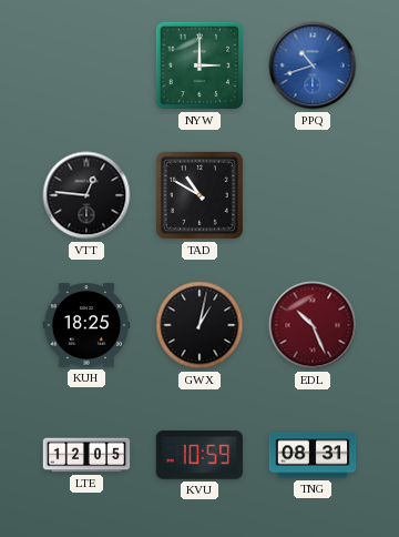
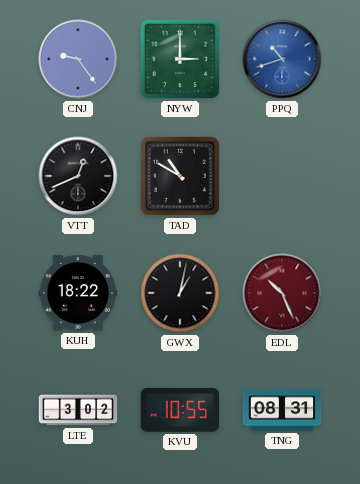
CNJ: none -> 9:24
VTT: 12:46 -> 12:41
KUH: 18:25 -> 18:22
LTE: 12:05 -> 3:02
KVU: 10:59 -> 10:55
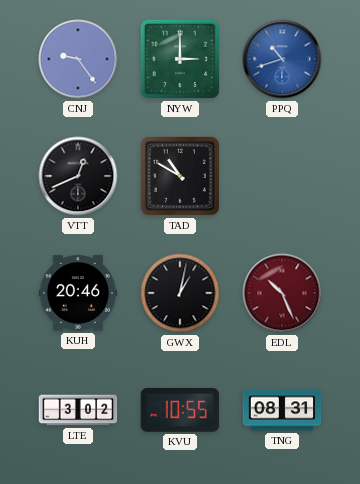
KUH: 18:22 -> 20:46
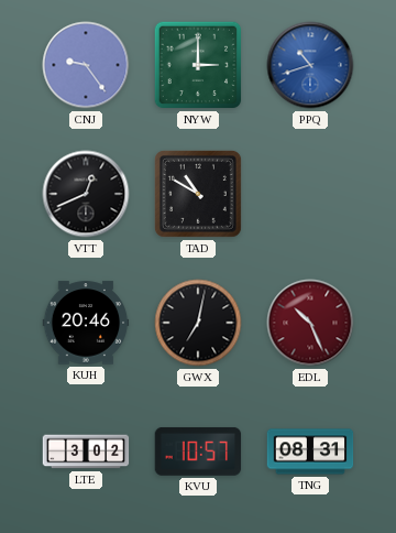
GWX: 1:02 -> 7:02
KVU: 10:55 -> 10:57
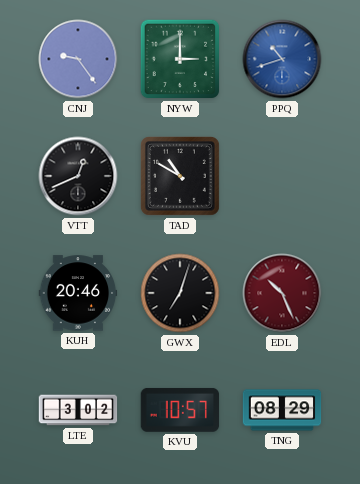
GWX: 7:02 -> 7:03
TNG: 08:31 -> 08:29
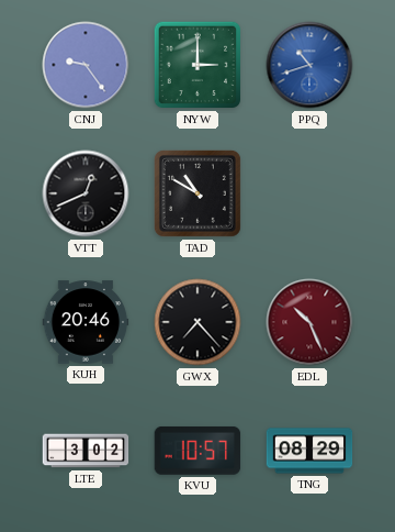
GWX: 7:03 -> 7:23
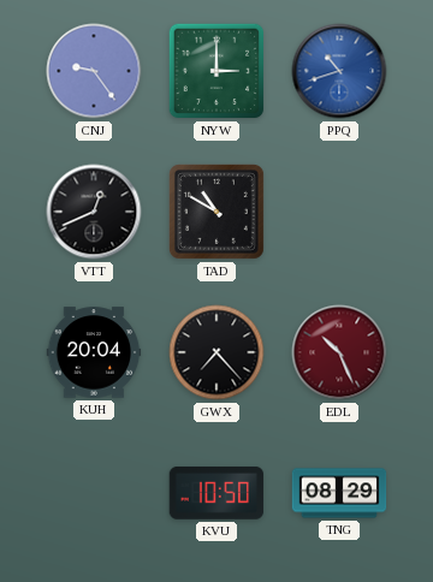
KUH: 20:46 -> 20:04
LTE: 3:02 -> none
KVU: 10:57 -> 10:50
